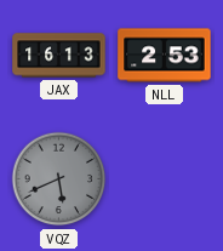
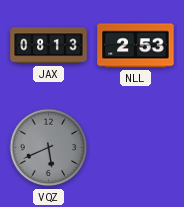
JAX: 16:13 -> 08:13
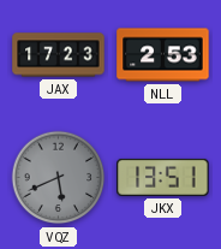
JAX: 08:13 -> 17:23
JKX: none -> 13:51
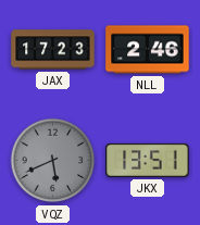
NLL: 2:53 -> 2:46
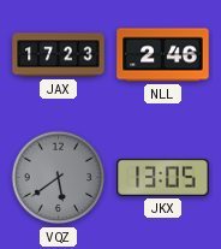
VQZ: 5:41 -> 5:39
JKX: 13:51 -> 13:05
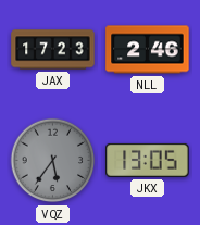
VQZ: 5:39 -> 5:36
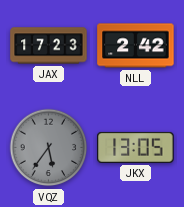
NLL: 2:46 -> 2:42
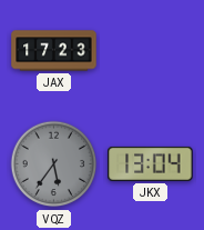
NLL: 2:42 -> none
JKX: 13:05 -> 13:04
